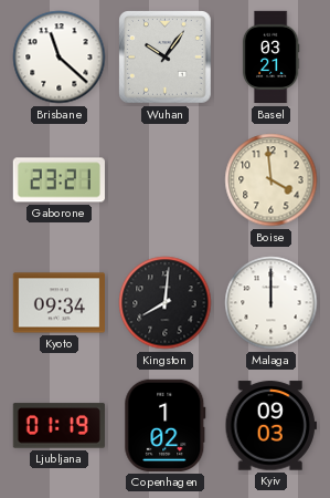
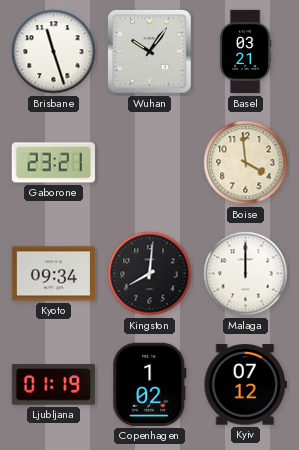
Brisbane: 11:22 -> 11:27
Kyiv: 09:03 -> 07:12
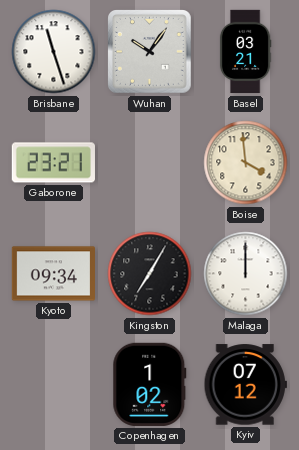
Kingston: 8:01 -> 7:05
Ljubljana: 01:19 -> none
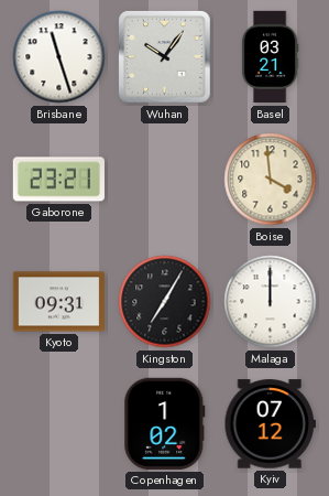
Kyoto: 09:34 -> 09:31
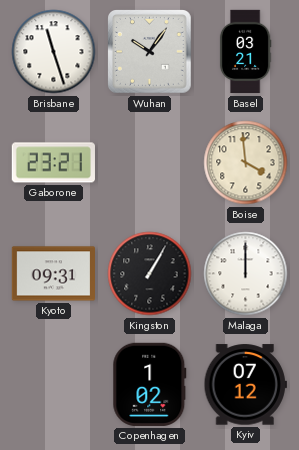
Kingston: 7:05 -> 1:05
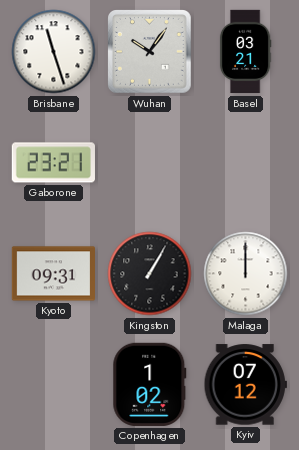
Boise: 3:59 -> none
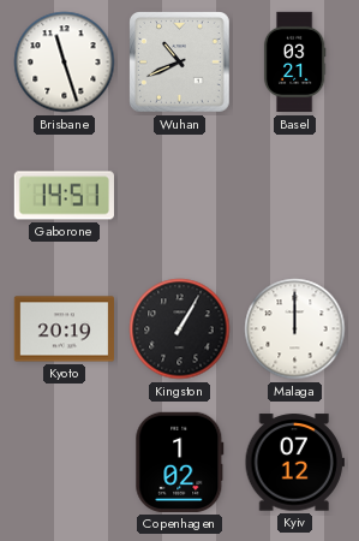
Wuhan: 10:06 -> 10:41
Gaborone: 23:21 -> 14:51
Kyoto: 09:31 -> 20:19
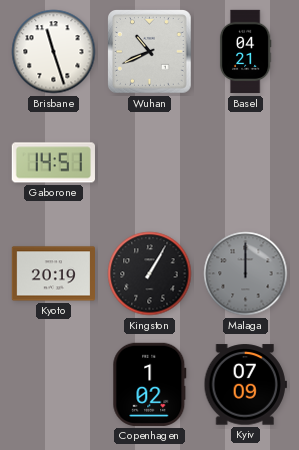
Basel: 03:21 -> 04:21
Malaga dial: white -> grey
Kyiv: 07:12 -> 07:09
